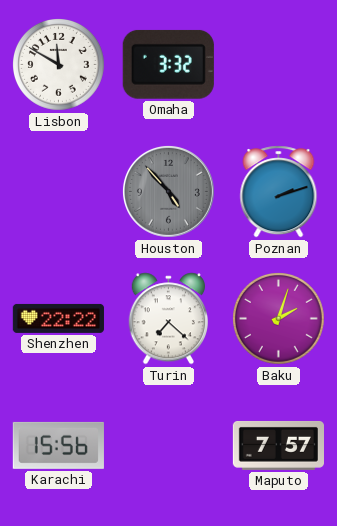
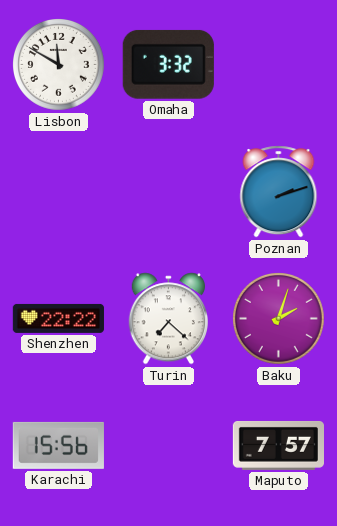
Houston: 4:53 -> none
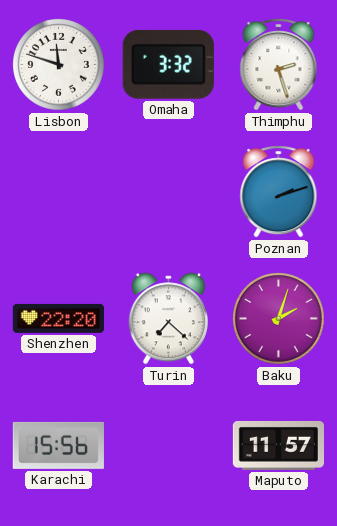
Lisbon: 11:50 -> 11:48
Thimphu: none -> 2:27
Shenzhen: 22:22 -> 22:20
Maputo: 7:57 -> 11:57
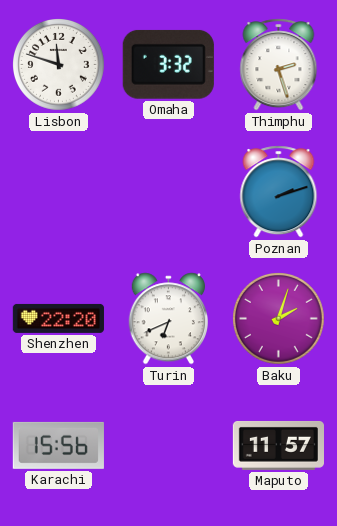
Turin: 7:22 -> 6:41
